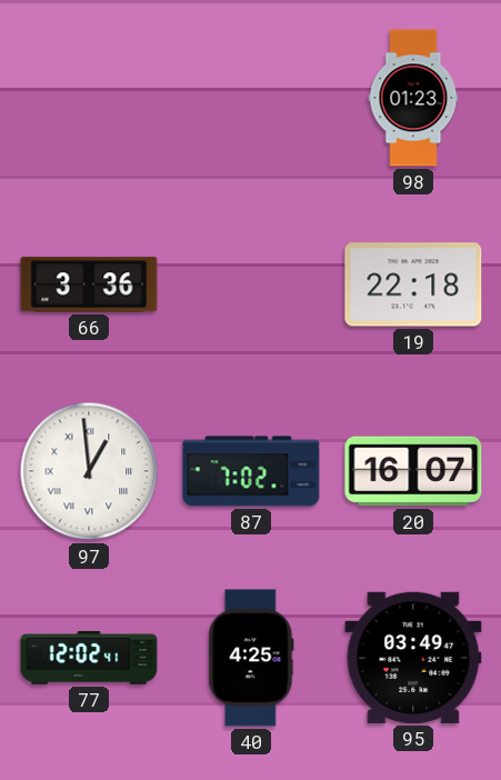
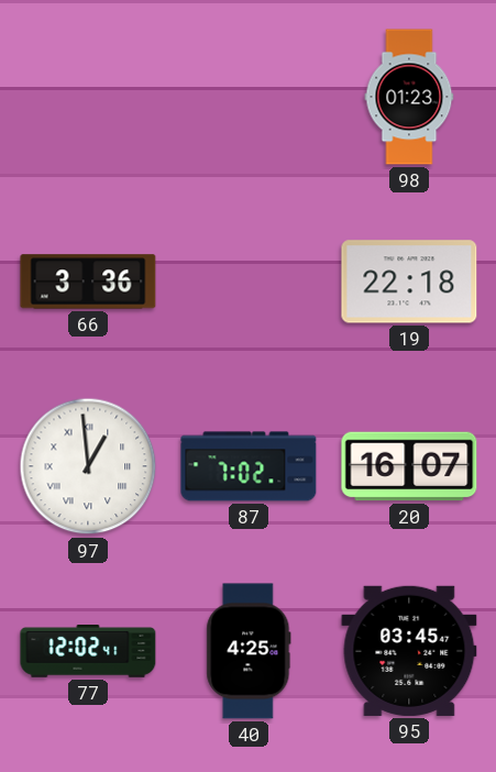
95: 03:49 -> 03:45
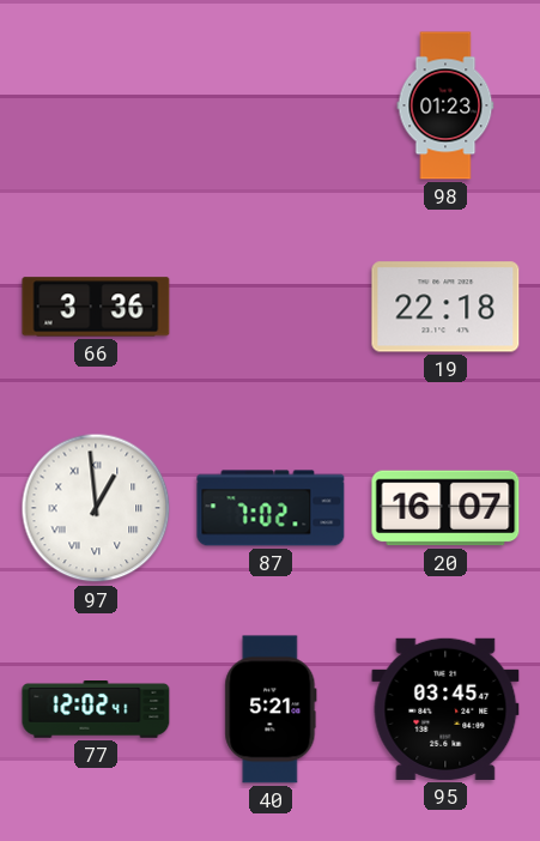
40: 4:25 -> 5:21
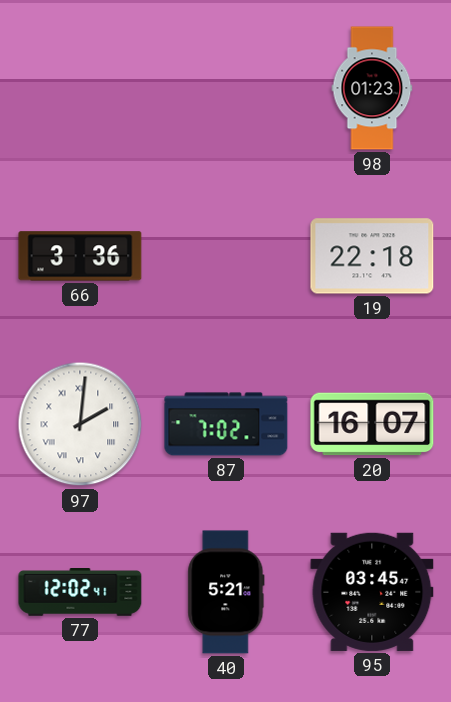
97: 12:59 -> 2:01
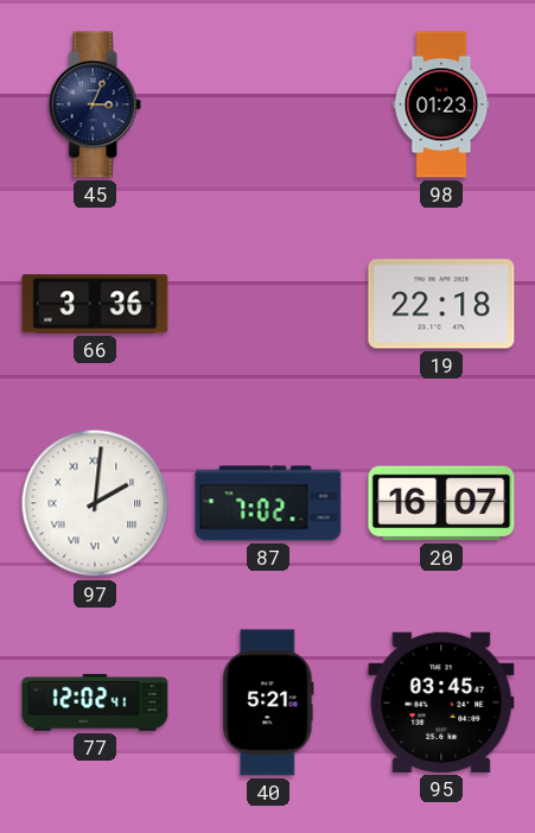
45: none -> 3:04
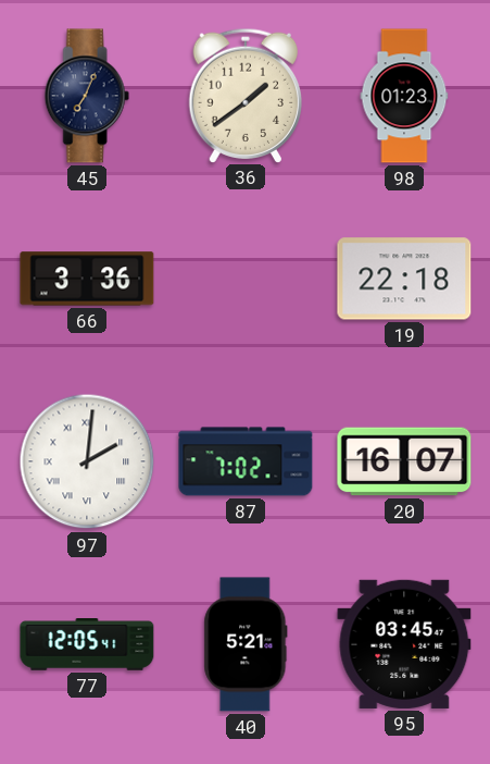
45: 3:04 -> 7:04
36: none -> 1:39
77: 12:02 -> 12:05
